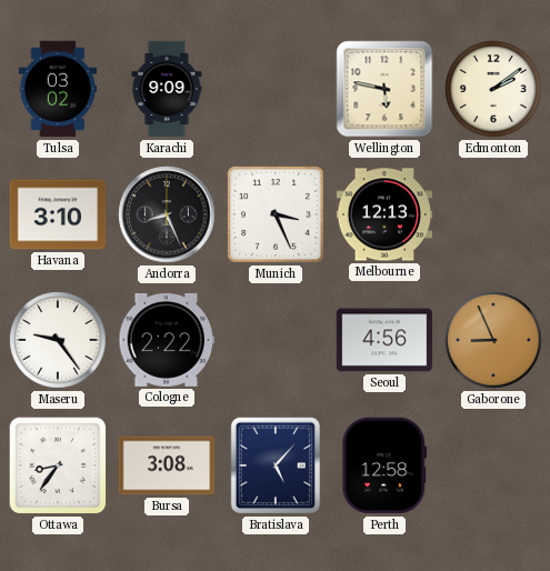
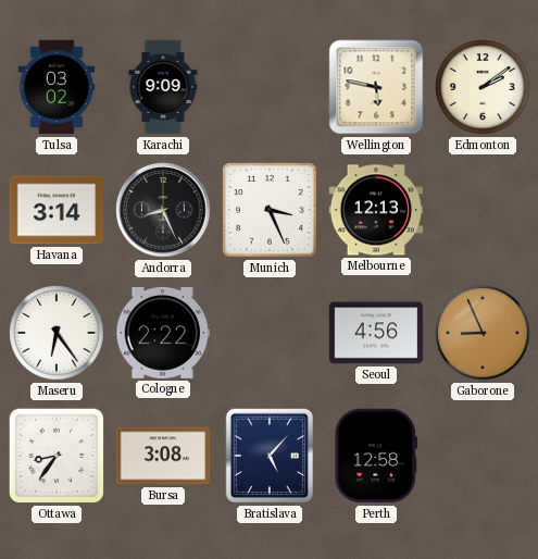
Havana: 3:10 -> 3:14
Maseru: 9:24 -> 6:24
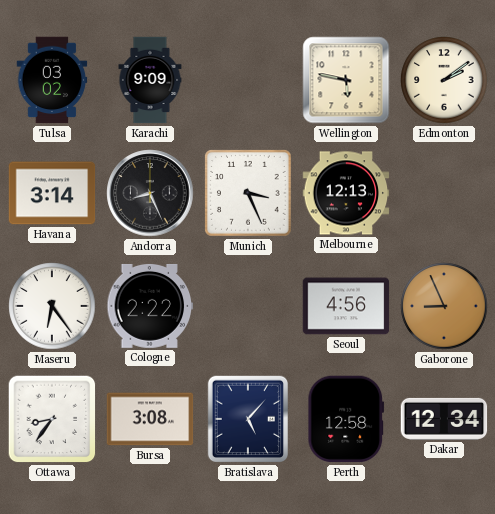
Dakar: none -> 12:34
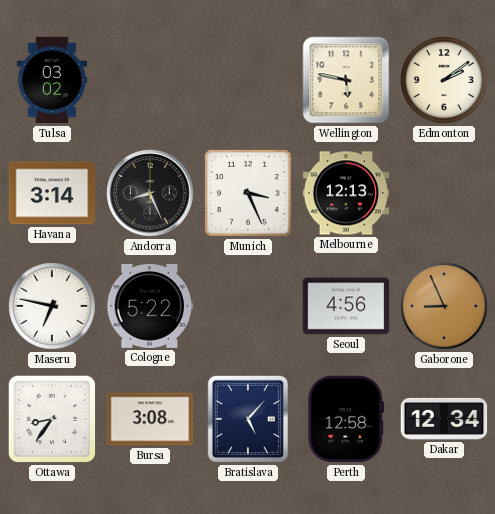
Karachi: 9:09 -> none
Maseru: 6:24 -> 6:47
Cologne: 2:22 -> 5:22
